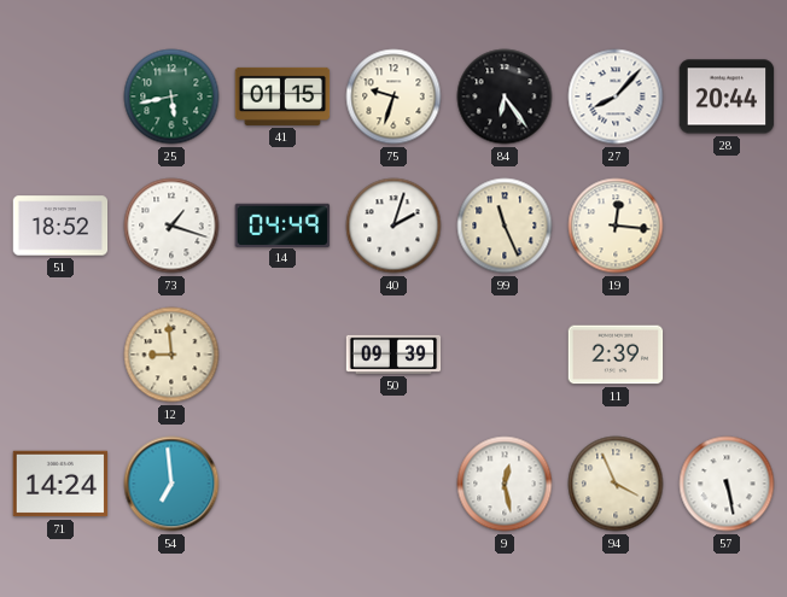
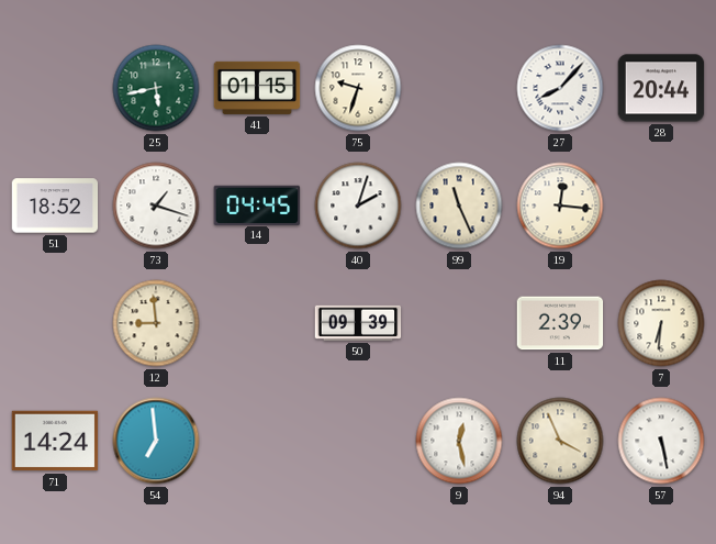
84: 6:24 -> none
14: 04:49 -> 04:45
7: none -> 6:31
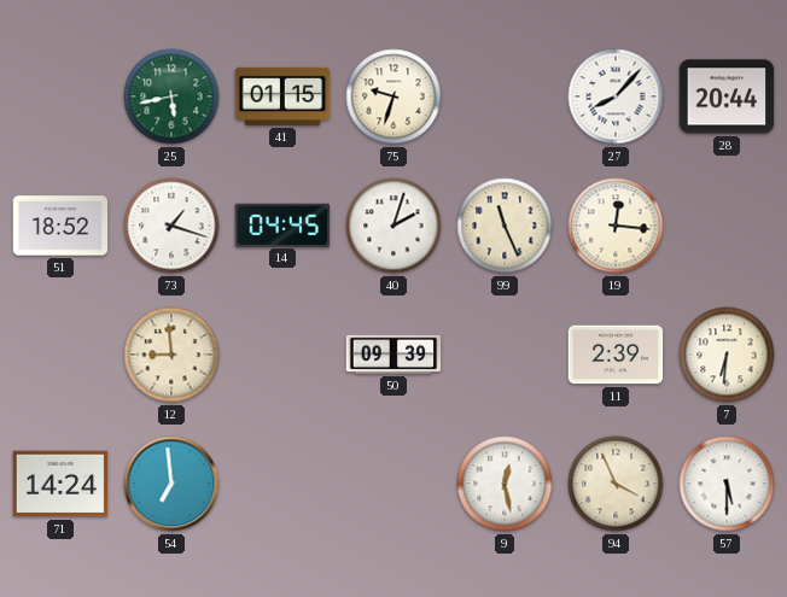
57: 5:28 -> 5:30
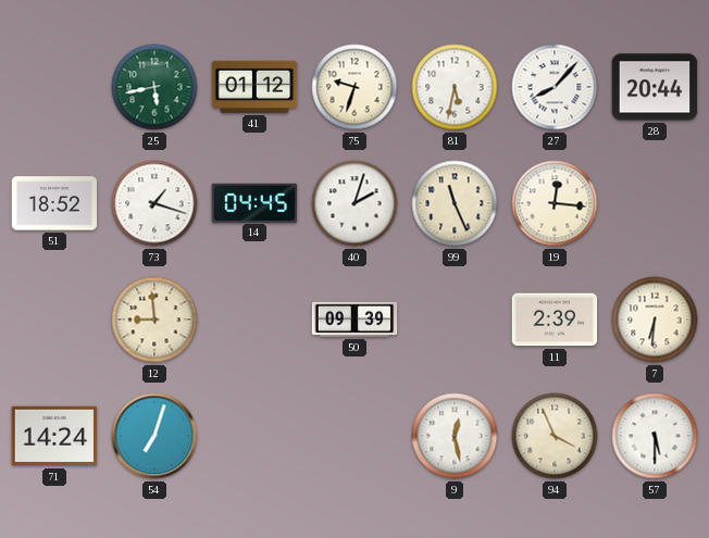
41: 01:15 -> 01:12
81: none -> 5:32
54: 6:59 -> 7:03
